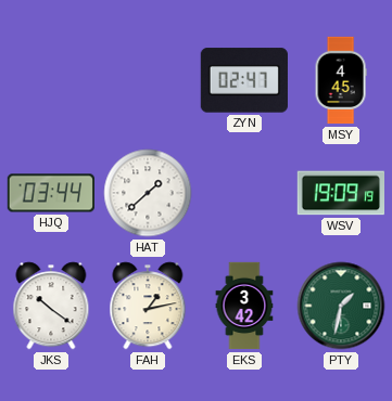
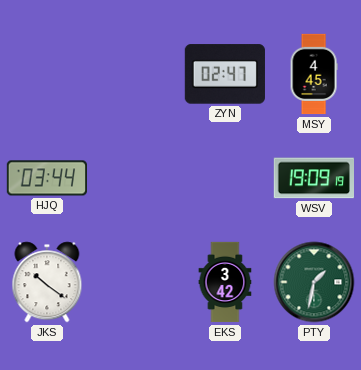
HAT: 1:38 -> none
FAH: 1:13 -> none
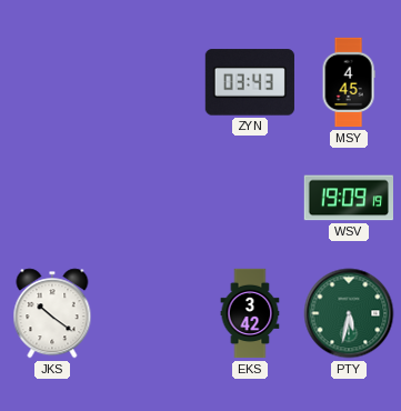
ZYN: 02:47 -> 03:43
HJQ: 03:44 -> none
PTY: 1:32 -> 5:32
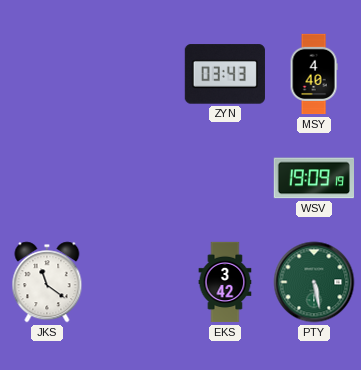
MSY: 4:45 -> 4:40
JKS: 10:21 -> 11:21
PTY: 5:32 -> 5:28
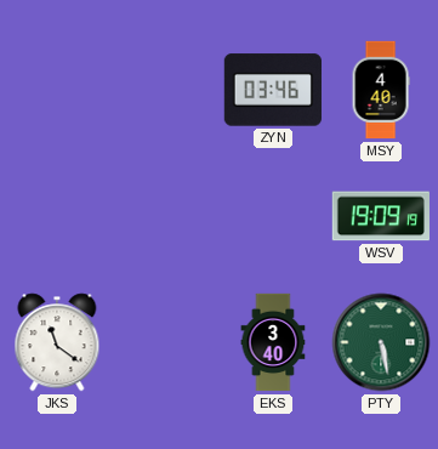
ZYN: 03:43 -> 03:46
EKS: 3:42 -> 3:40
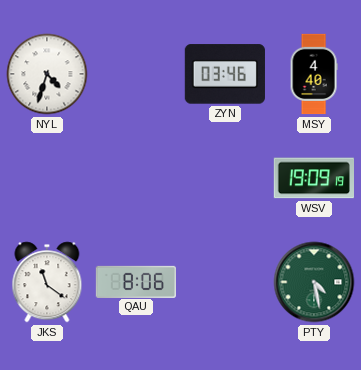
NYL: none -> 4:33
QAU: none -> 8:06
EKS: 3:40 -> none
PTY: 5:28 -> 4:28
